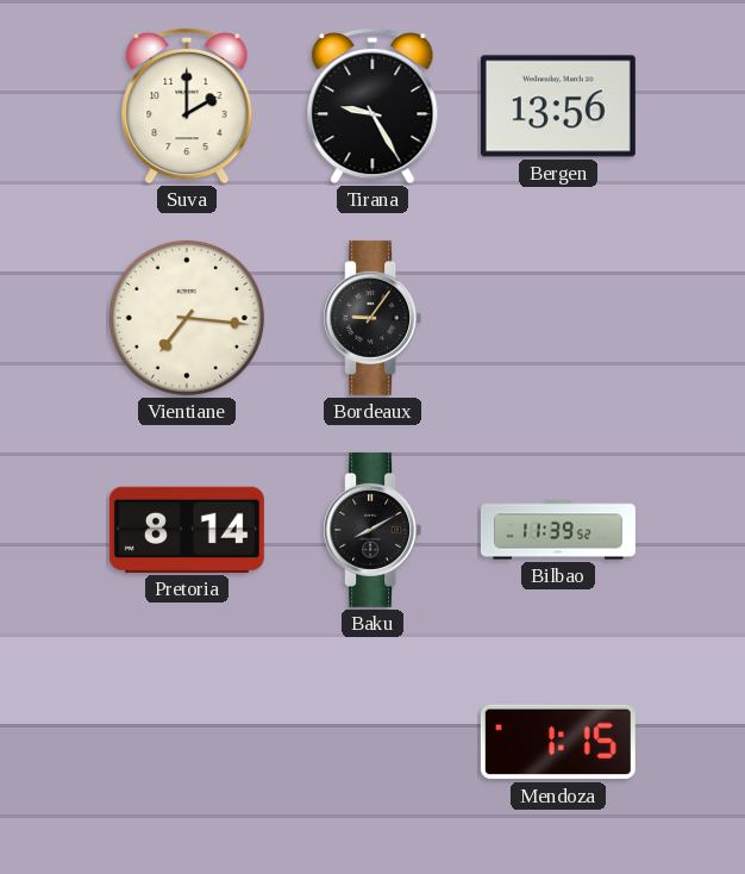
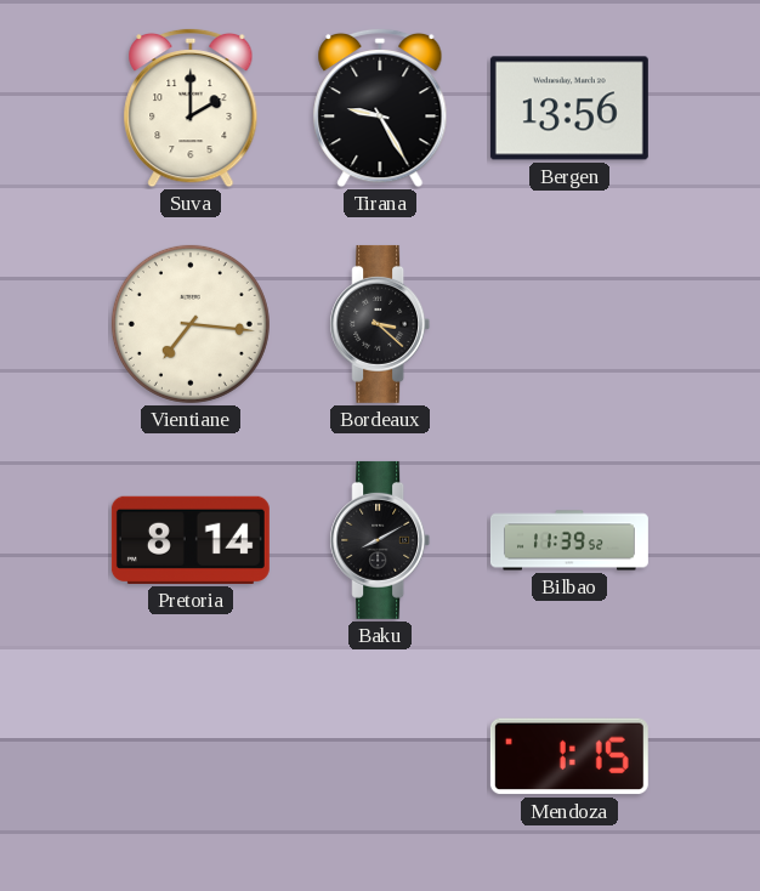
Bordeaux: 9:06 -> 3:22
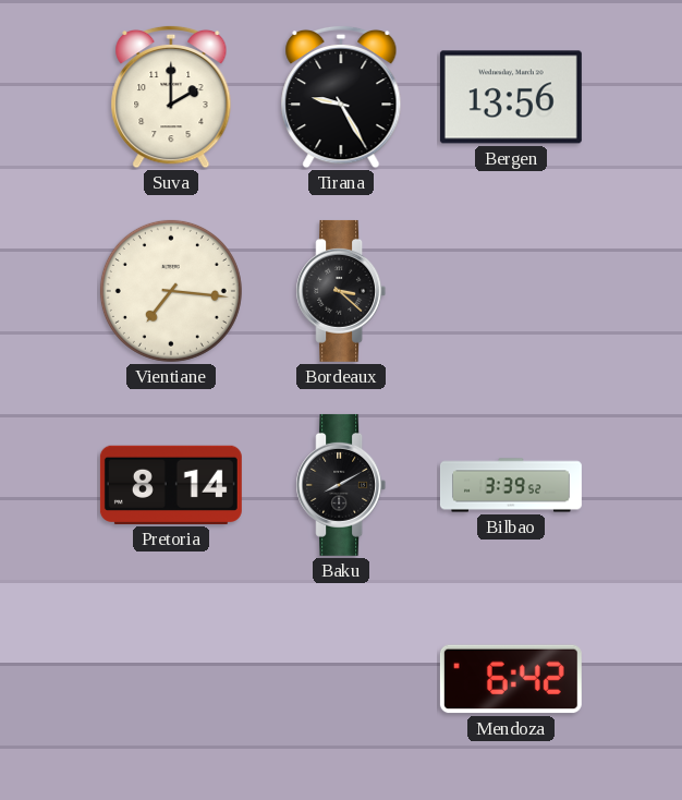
Bilbao: 11:39 -> 3:39
Mendoza: 1:15 -> 6:42
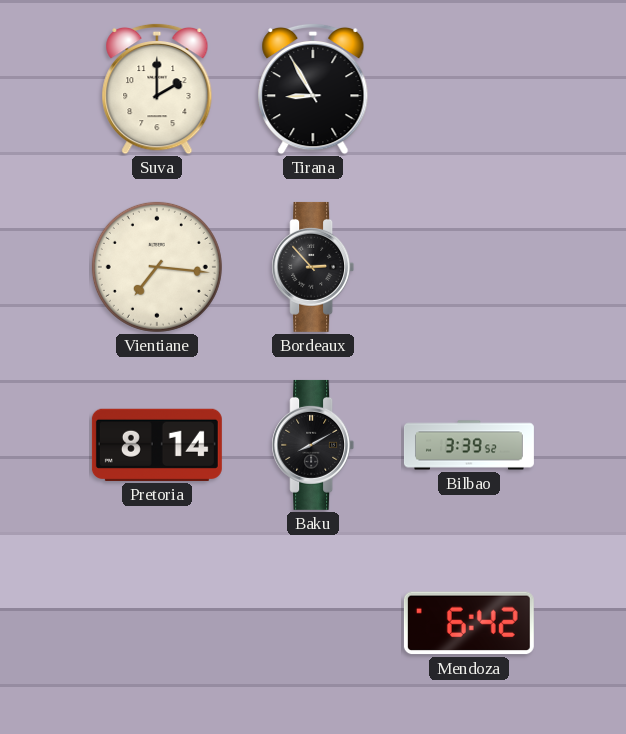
Tirana: 9:25 -> 8:55
Bergen: 13:56 -> none
Bordeaux: 3:22 -> 2:53
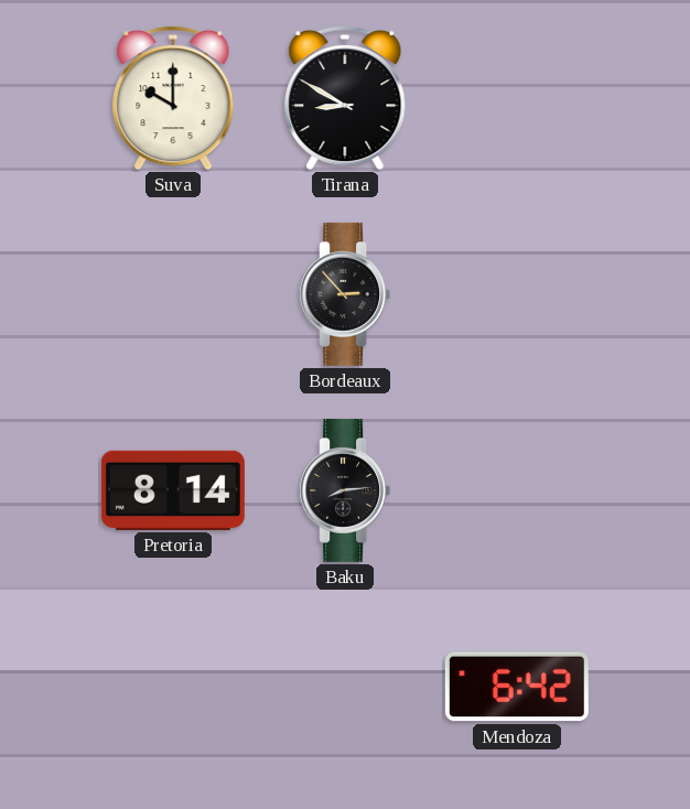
Suva: 2:00 -> 10:00
Tirana: 8:55 -> 8:50
Vientiane: 7:16 -> none
Baku: 8:10 -> 8:14
Bilbao: 3:39 -> none
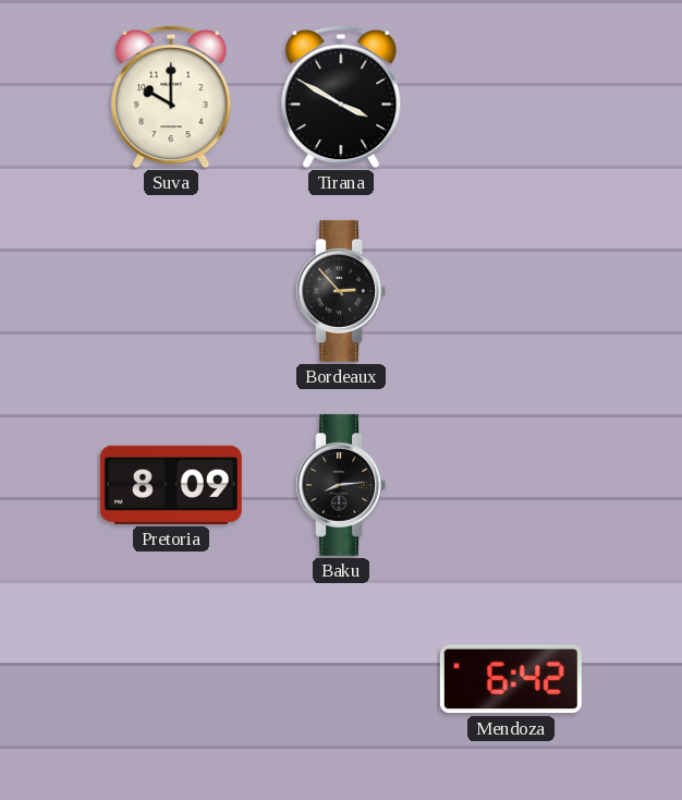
Tirana: 8:50 -> 3:50
Pretoria: 8:14 -> 8:09
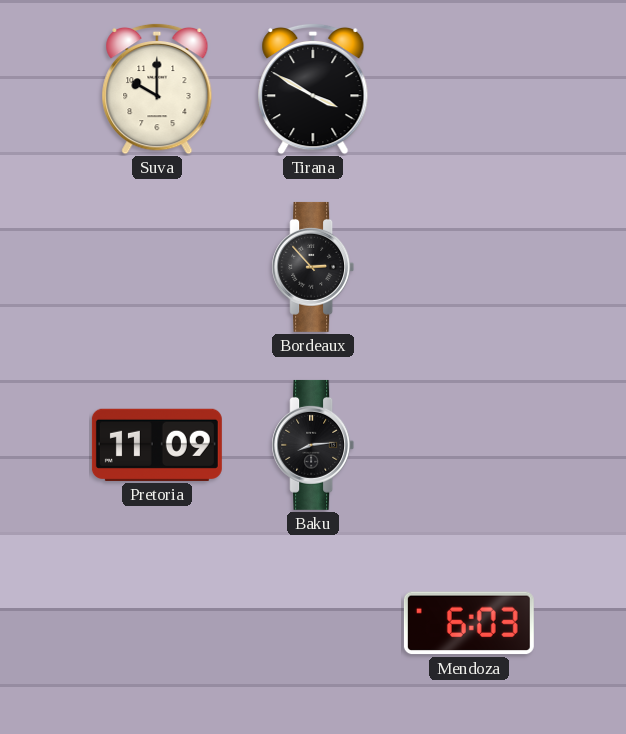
Pretoria: 8:09 -> 11:09
Mendoza: 6:42 -> 6:03
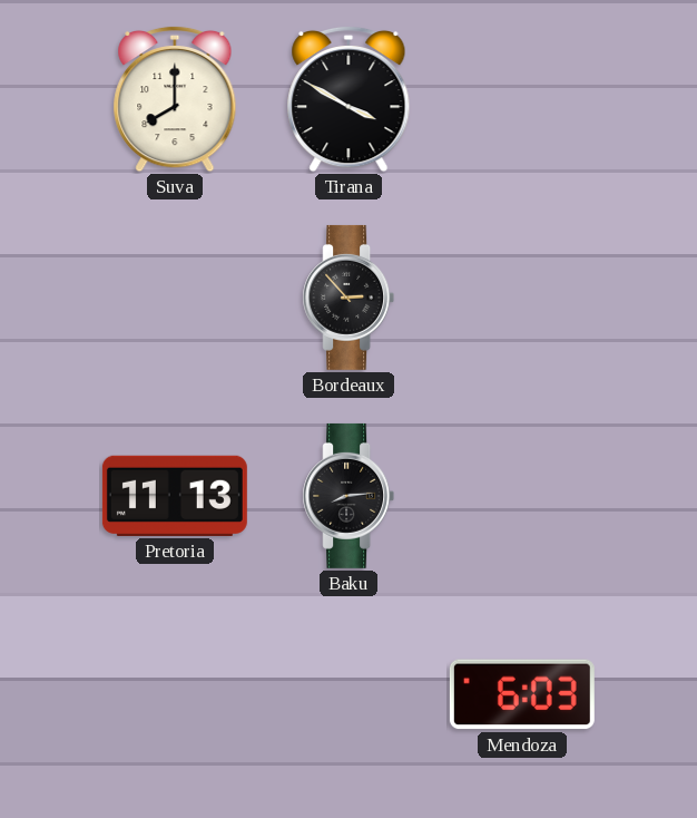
Suva: 10:00 -> 8:00
Pretoria: 11:09 -> 11:13
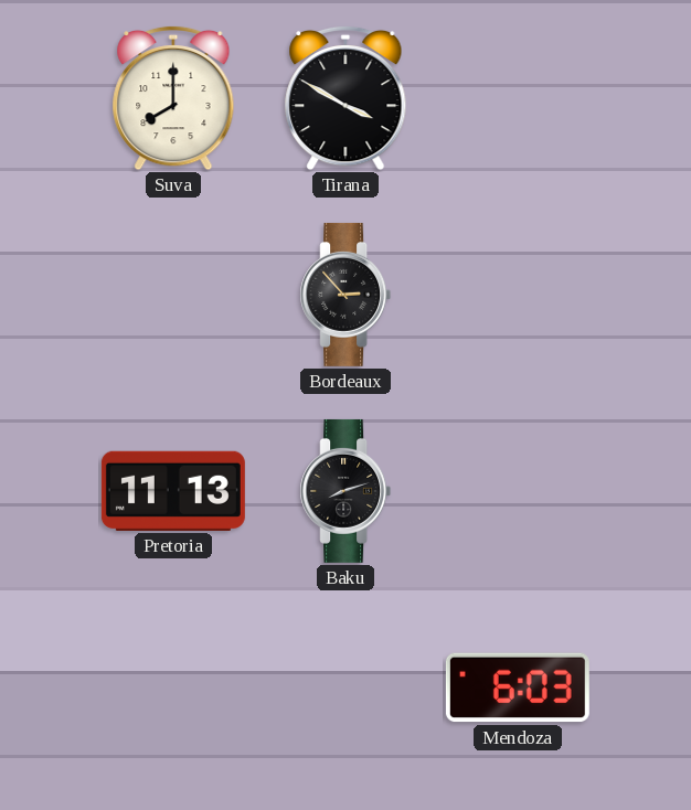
Baku: 8:14 -> 8:12
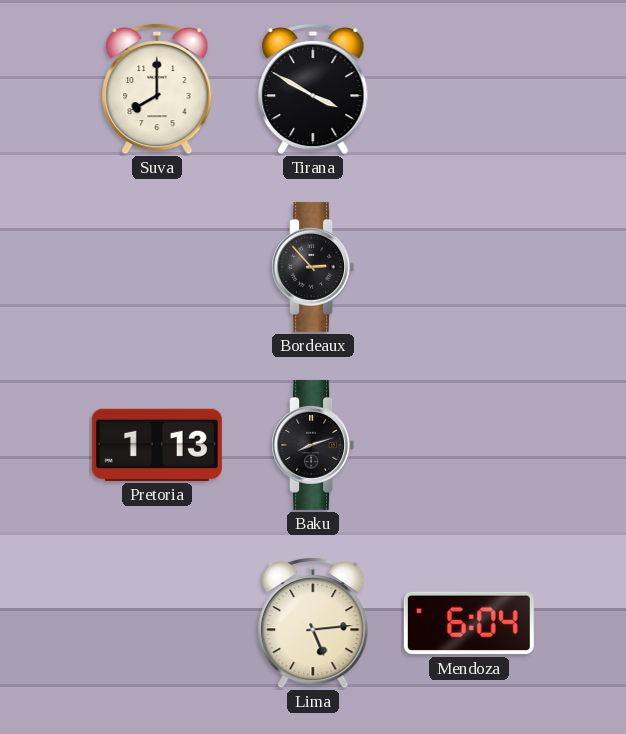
Pretoria: 11:13 -> 1:13
Lima: none -> 5:14
Mendoza: 6:03 -> 6:04
